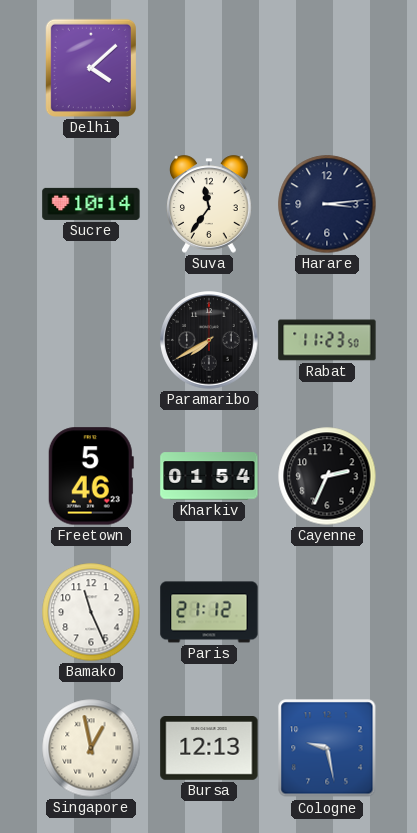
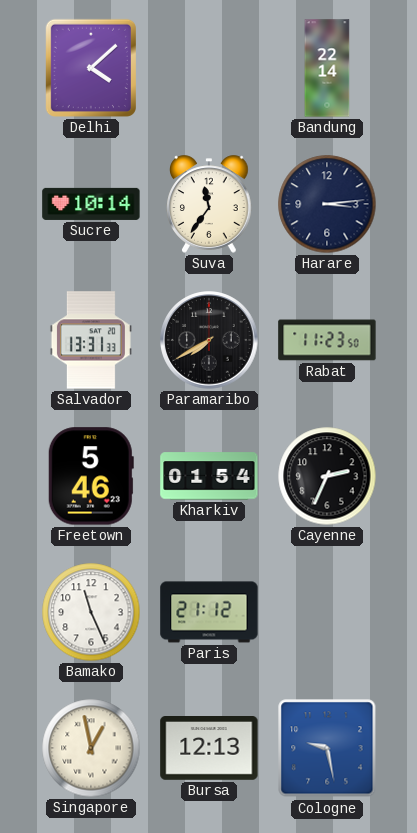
Bandung: none -> 22:14
Salvador: none -> 13:31
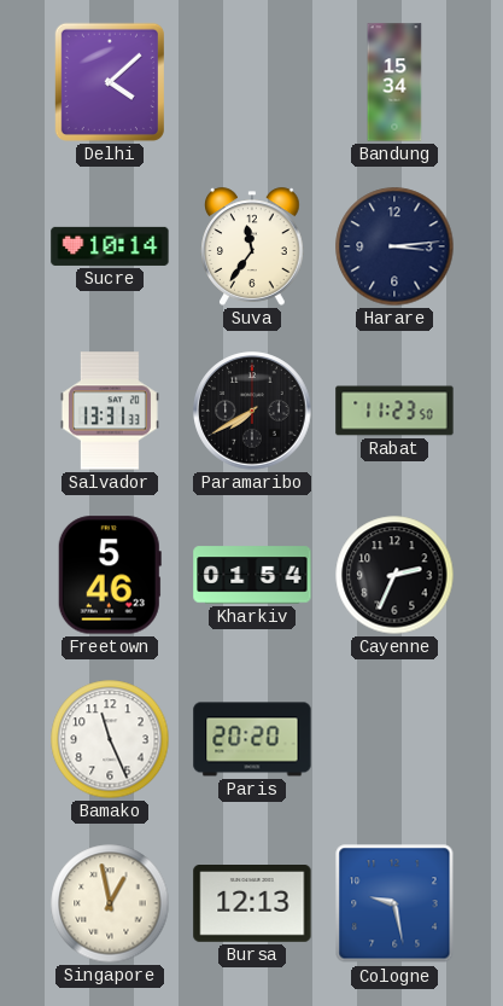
Bandung: 22:14 -> 15:34
Paris: 21:12 -> 20:20
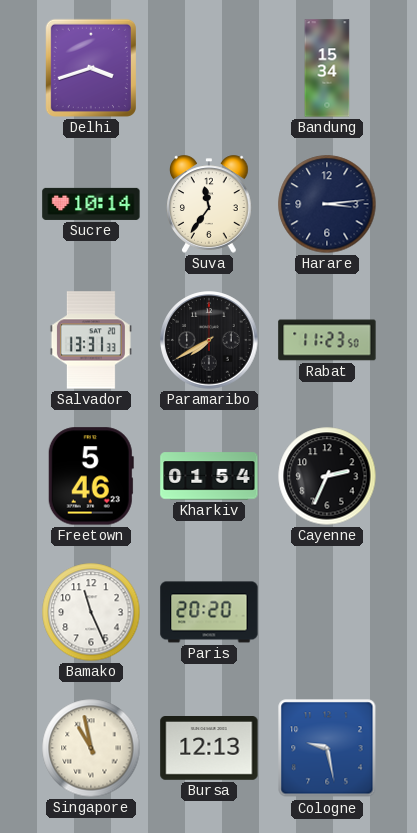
Delhi: 4:08 -> 3:42
Singapore: 12:58 -> 10:58
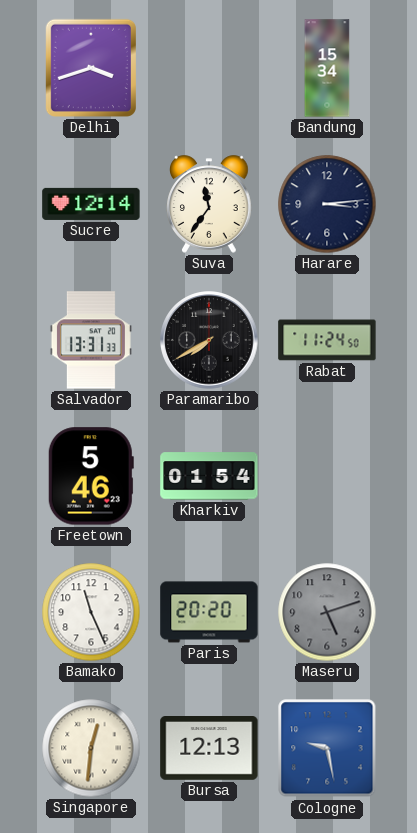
Sucre: 10:14 -> 12:14
Rabat: 11:23 -> 11:24
Cayenne: 2:34 -> none
Maseru: none -> 5:12
Singapore: 10:58 -> 12:31
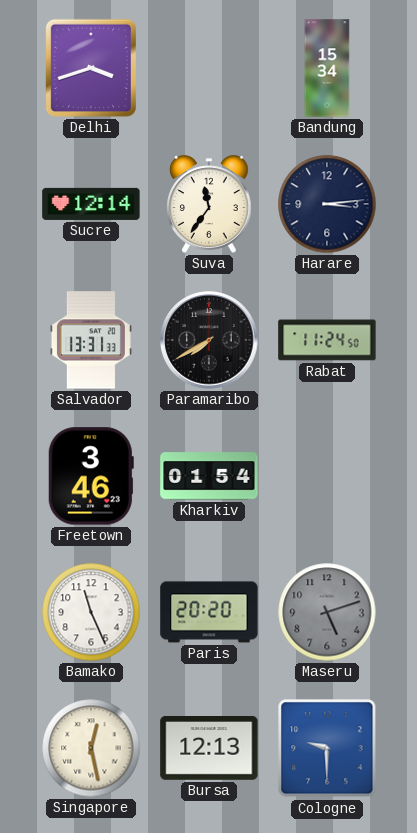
Freetown: 5:46 -> 3:46
Singapore: 12:31 -> 12:28
Cologne: 9:28 -> 9:30
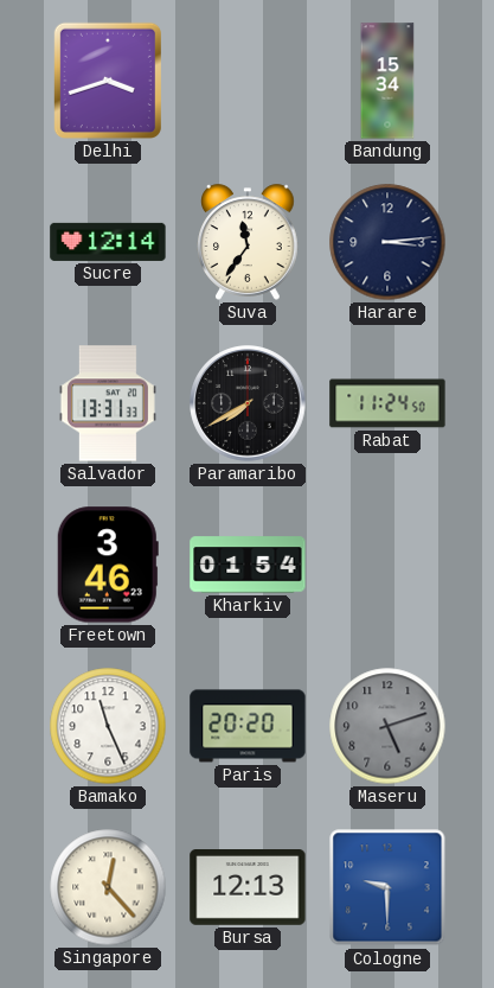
Singapore: 12:28 -> 12:23
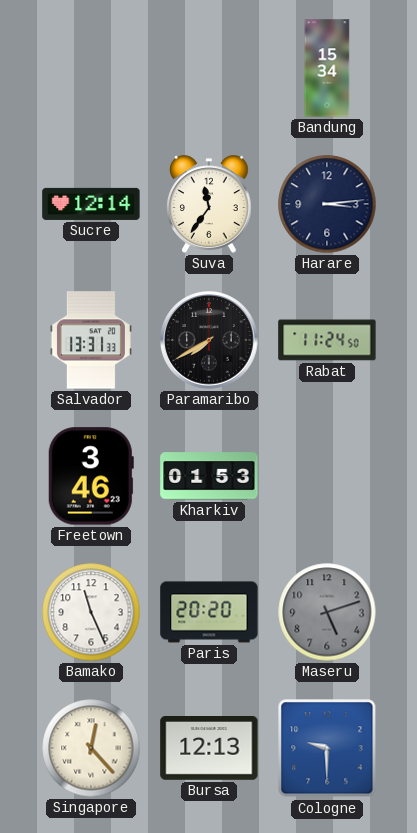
Delhi: 3:42 -> none
Kharkiv: 01:54 -> 01:53
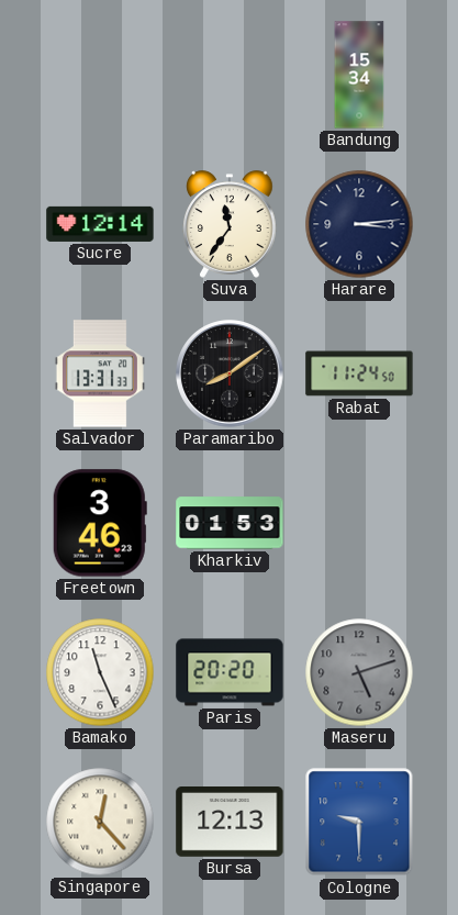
Paramaribo: 7:40 -> 8:09
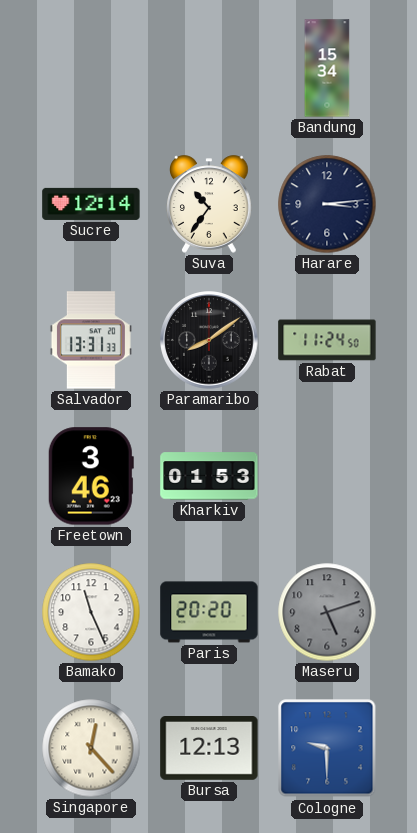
Suva: 11:36 -> 10:36
